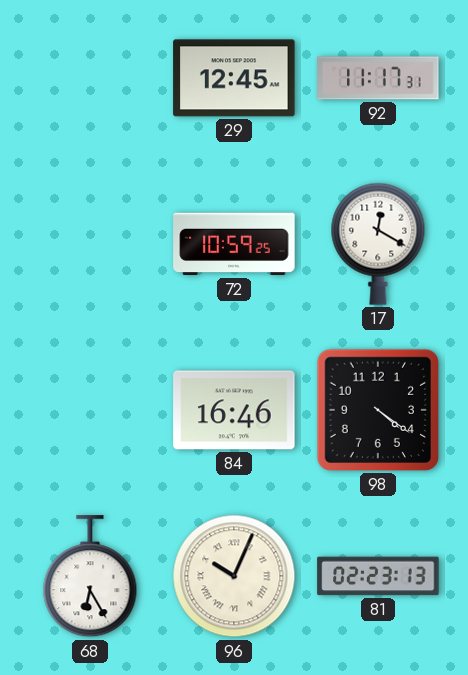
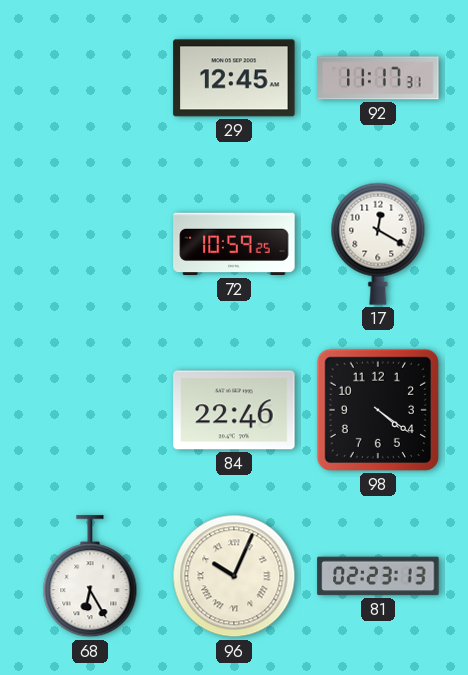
84: 16:46 -> 22:46
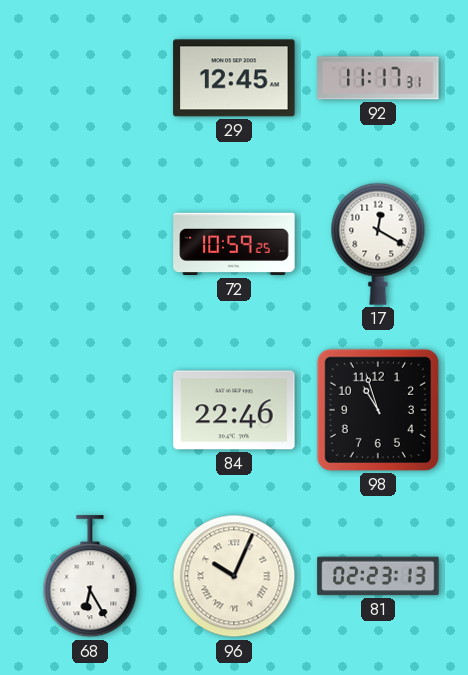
98: 4:21 -> 10:57
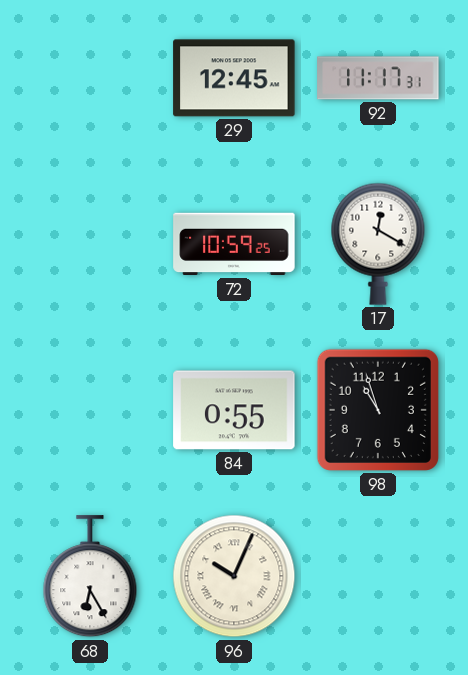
84: 22:46 -> 0:55
81: 02:23 -> none
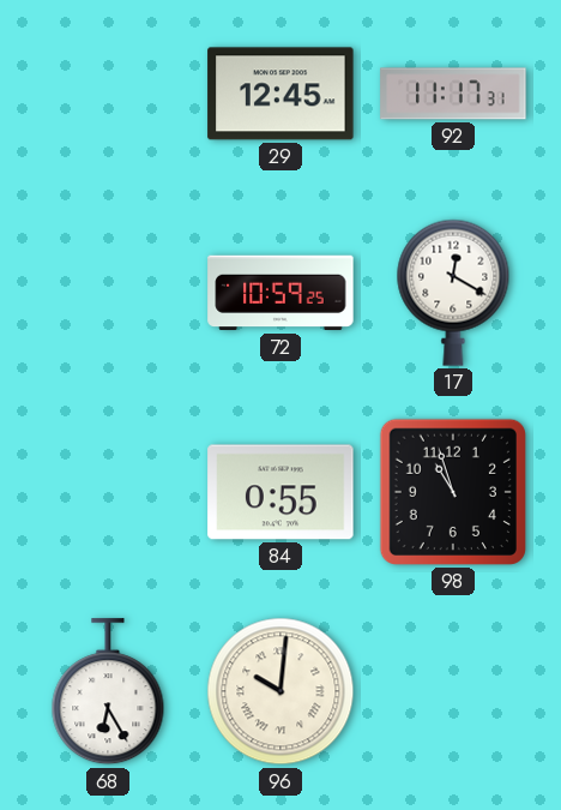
96: 10:04 -> 10:01
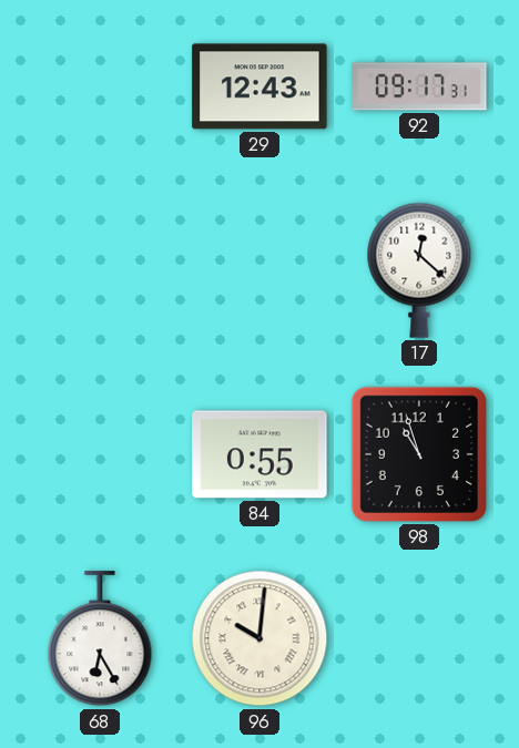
29: 12:45 -> 12:43
92: 11:17 -> 09:17
72: 10:59 -> none
17: 12:20 -> 12:22
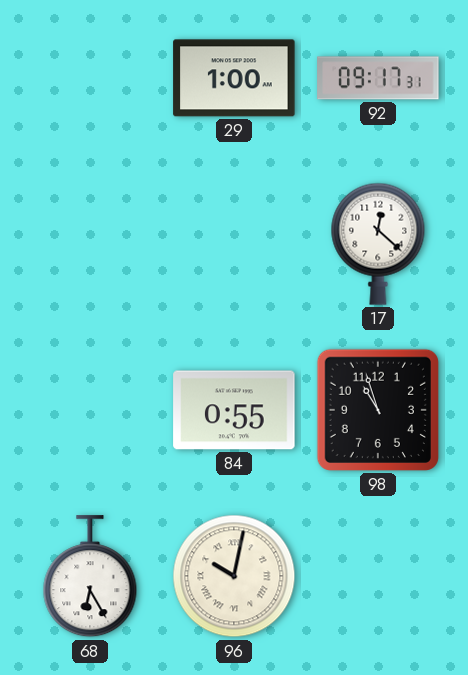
29: 12:43 -> 1:00
96: 10:01 -> 10:02
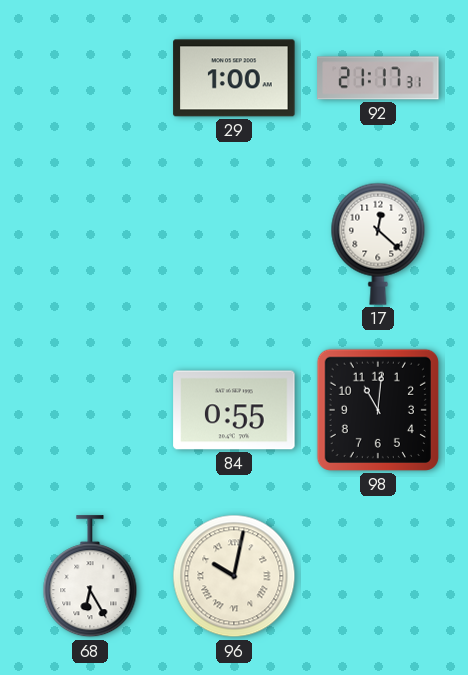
92: 09:17 -> 21:17
98: 10:57 -> 11:01
